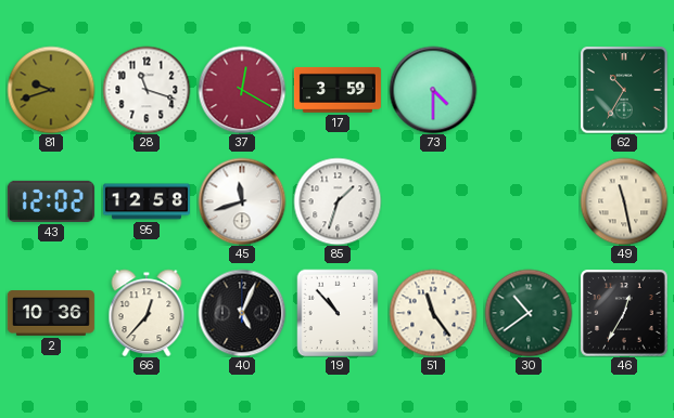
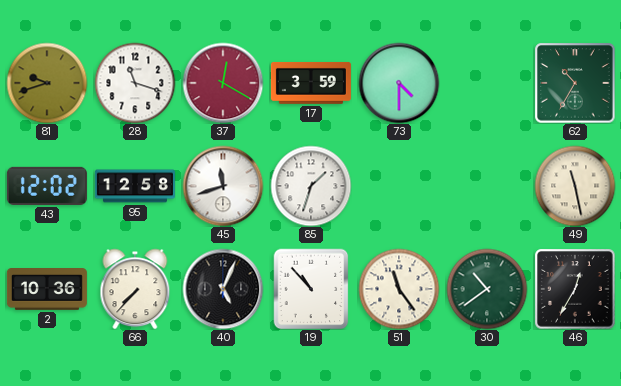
66: 12:37 -> 7:37
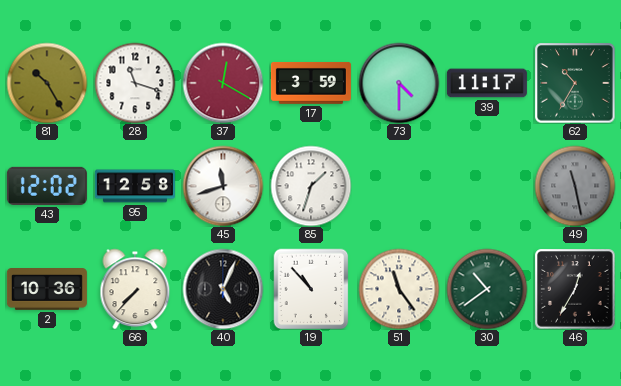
81: 9:42 -> 10:25
39: none -> 11:17
49 dial: cream -> grey
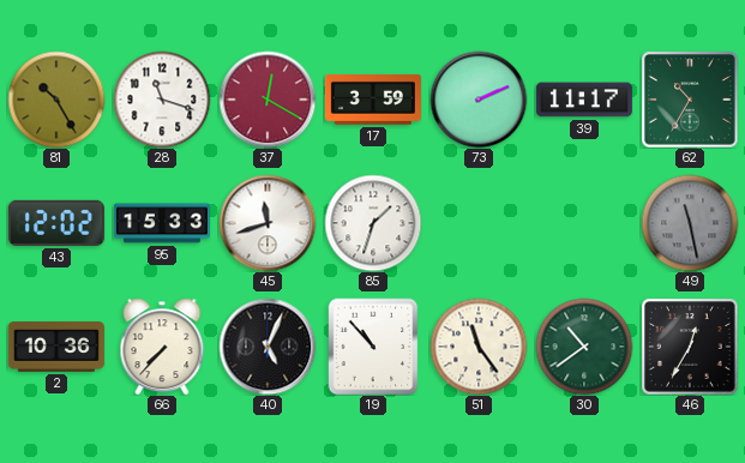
73: 4:30 -> 2:11
95: 12:58 -> 15:33
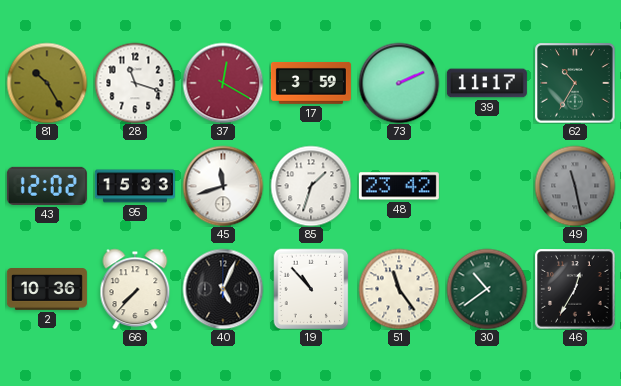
48: none -> 23:42
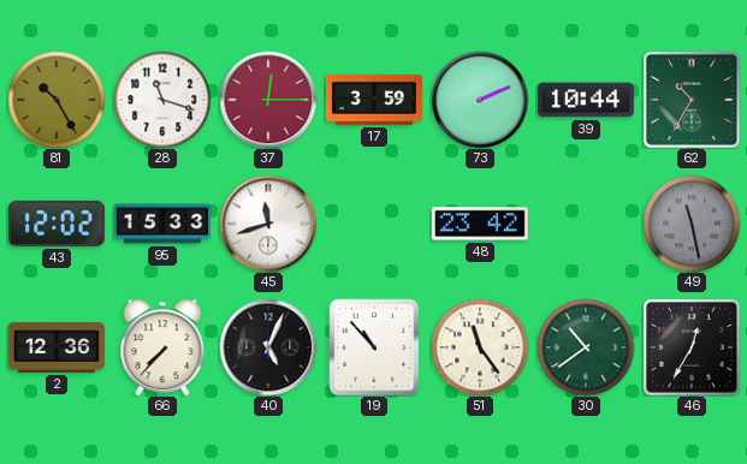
37: 12:20 -> 12:15
39: 11:17 -> 10:44
85: 1:33 -> none
2: 10:36 -> 12:36
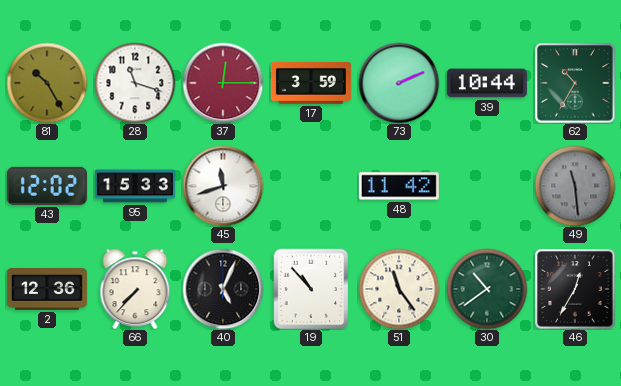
48: 23:42 -> 11:42
49: 11:28 -> 11:29
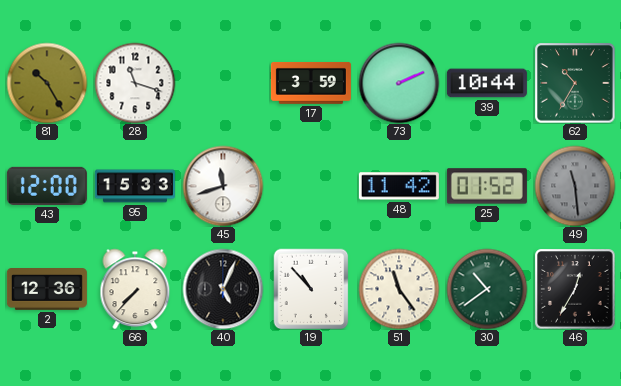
37: 12:15 -> none
43: 12:02 -> 12:00
25: none -> 01:52
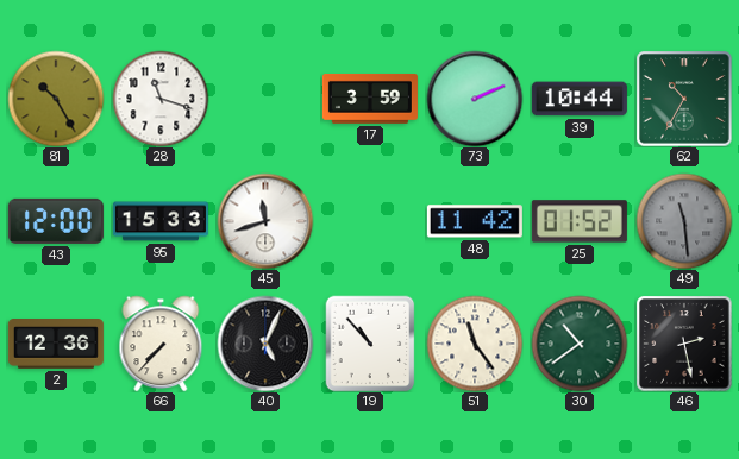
46: 12:35 -> 2:28
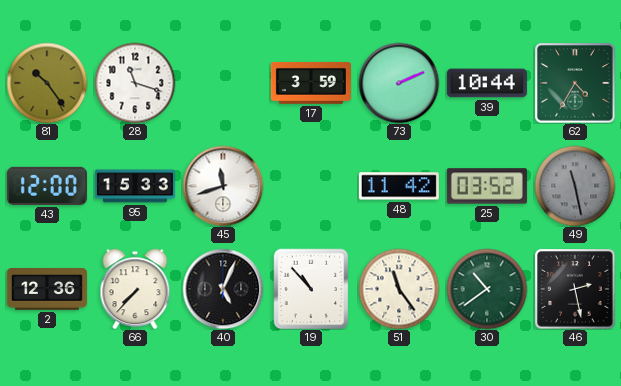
81: 10:25 -> 10:24
62: 10:35 -> 4:35
25: 01:52 -> 03:52
49: 11:29 -> 11:28
